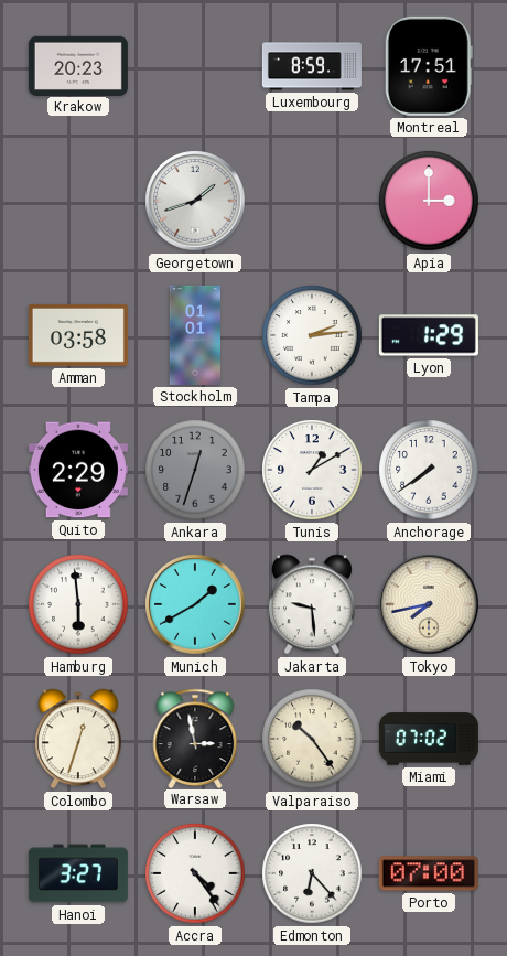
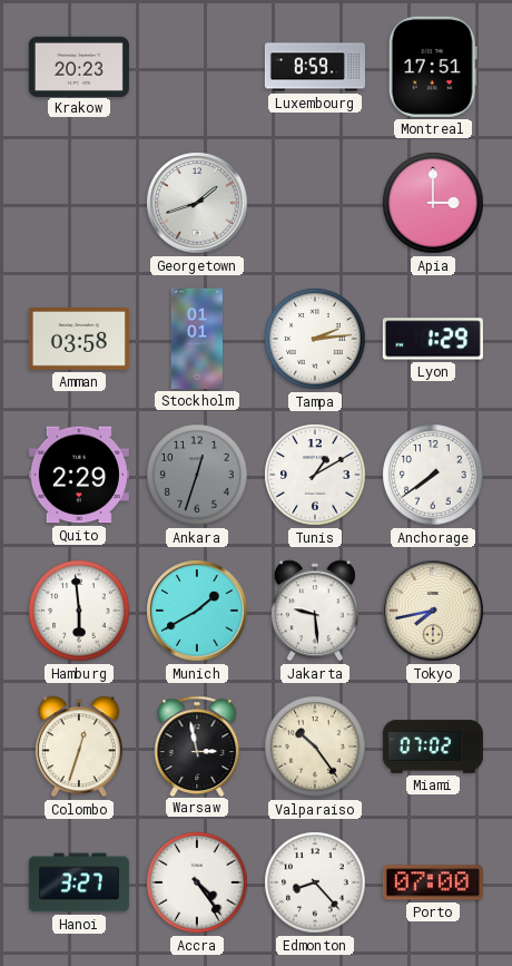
Edmonton: 6:23 -> 8:23
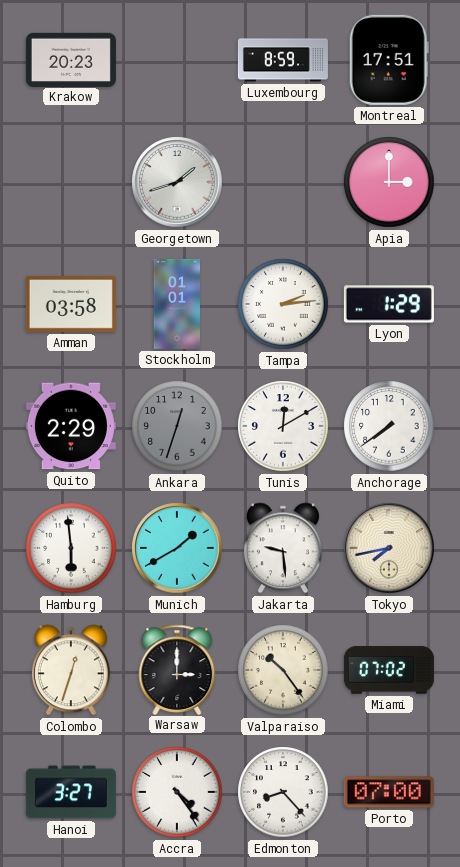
Tunis: 1:10 -> 12:10
Warsaw: 2:58 -> 3:00
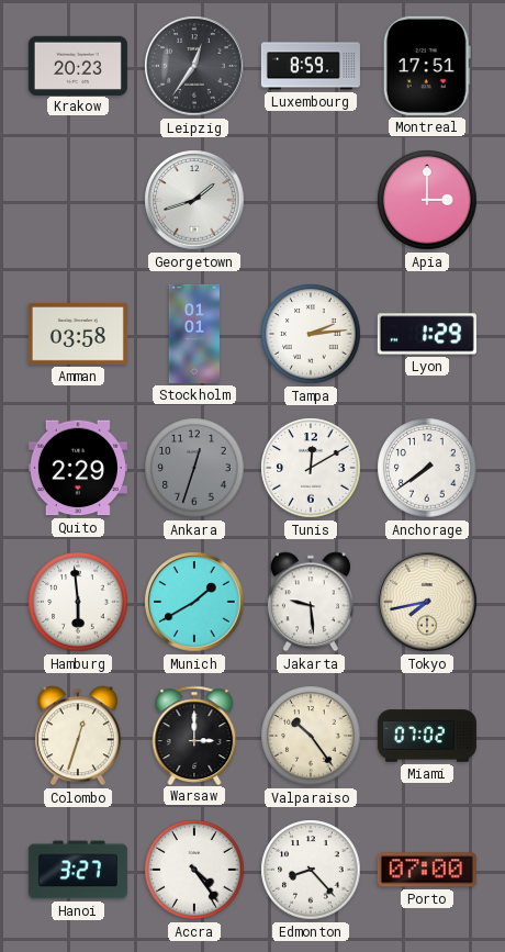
Leipzig: none -> 12:36
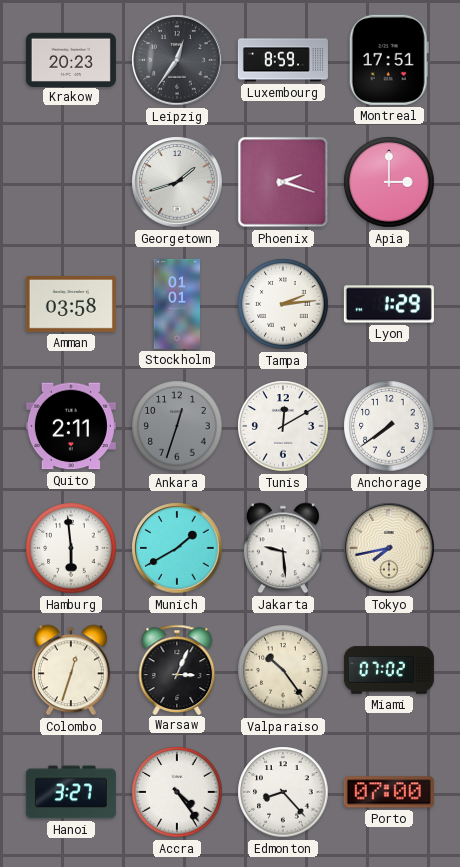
Phoenix: none -> 2:18
Quito: 2:29 -> 2:11
Warsaw: 3:00 -> 3:04
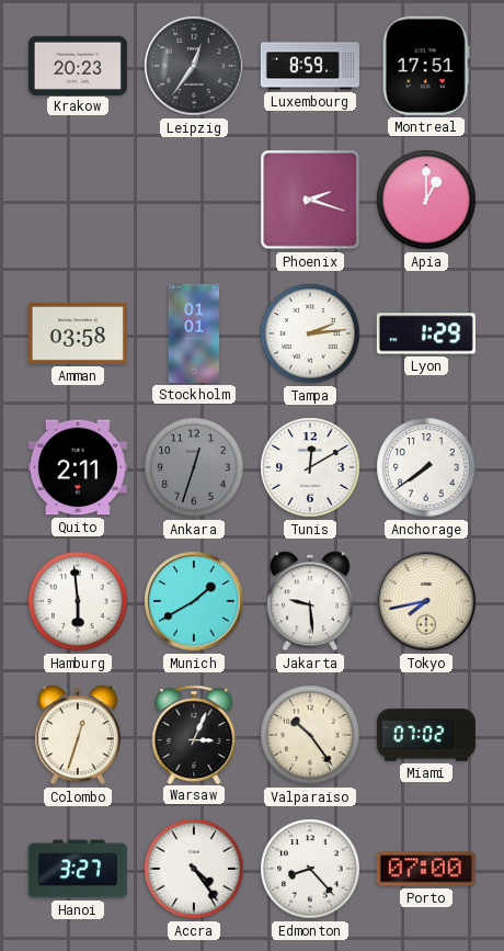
Georgetown: 1:42 -> none
Apia: 3:00 -> 1:00
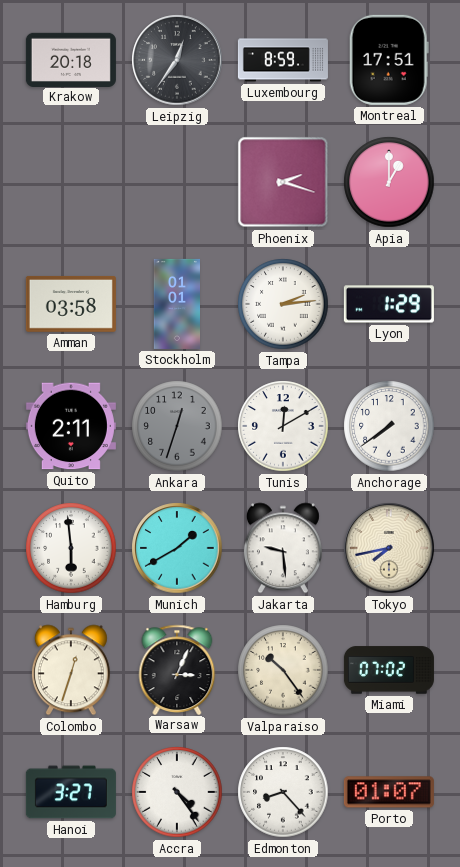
Krakow: 20:23 -> 20:18
Porto: 07:00 -> 01:07
